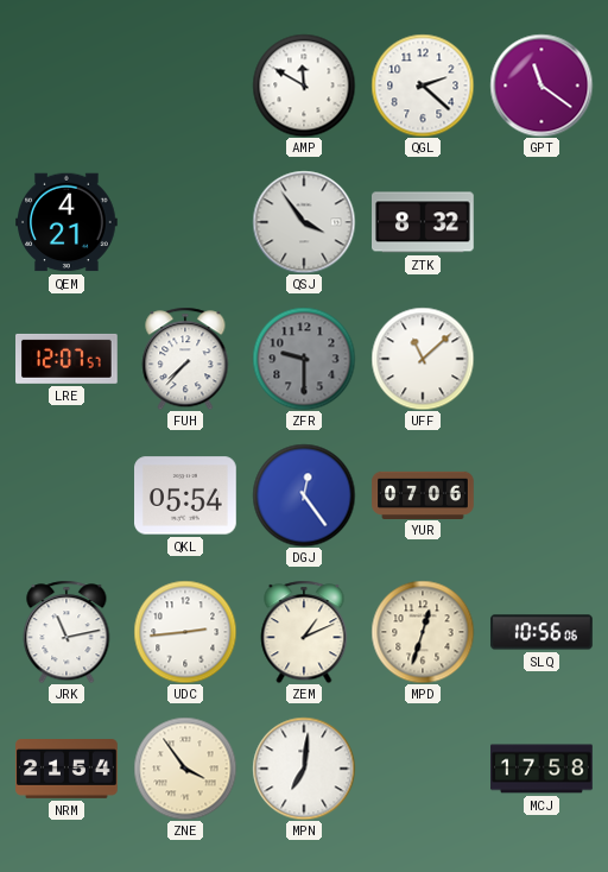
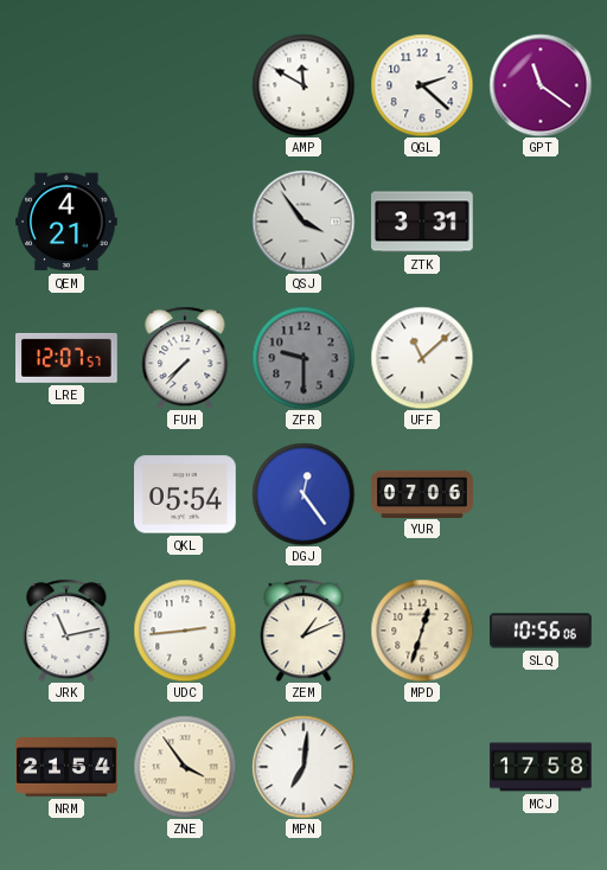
ZTK: 8:32 -> 3:31
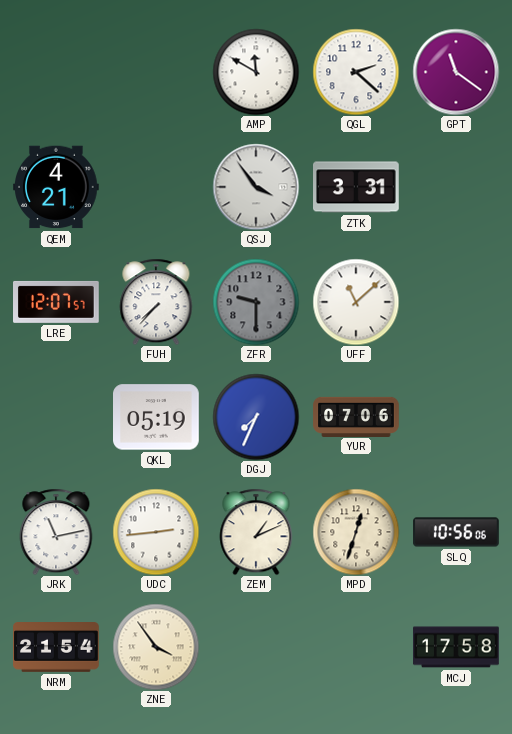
QKL: 05:54 -> 05:19
DGJ: 12:24 -> 7:34
MPN: 7:01 -> none
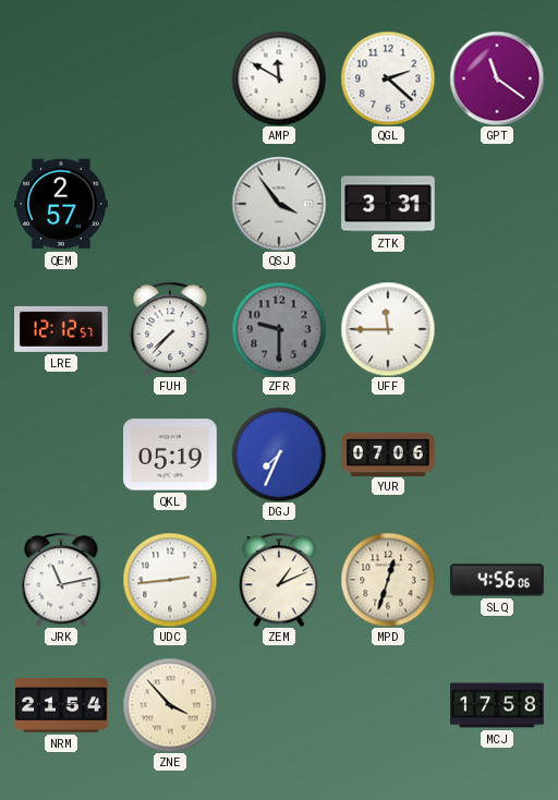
QEM: 4:21 -> 2:57
LRE: 12:07 -> 12:12
UFF: 11:08 -> 11:45
SLQ: 10:56 -> 4:56
ZNE: 3:54 -> 3:53
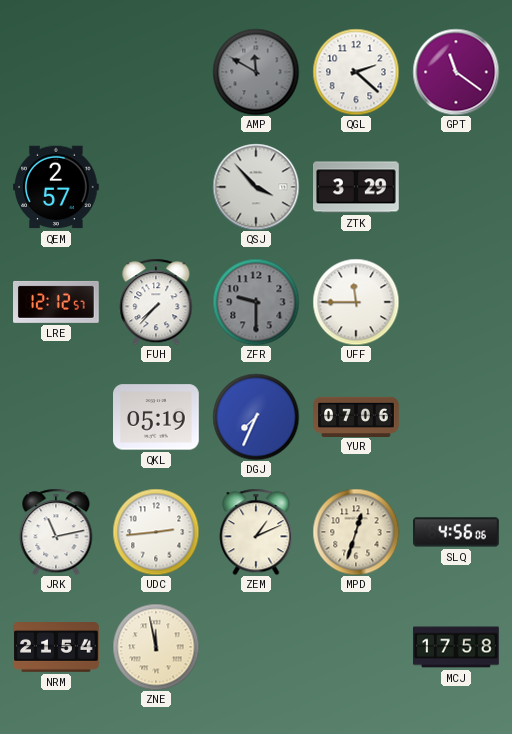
AMP dial: white -> grey
QSJ: 3:54 -> 3:53
ZTK: 3:31 -> 3:29
ZNE: 3:53 -> 11:58
